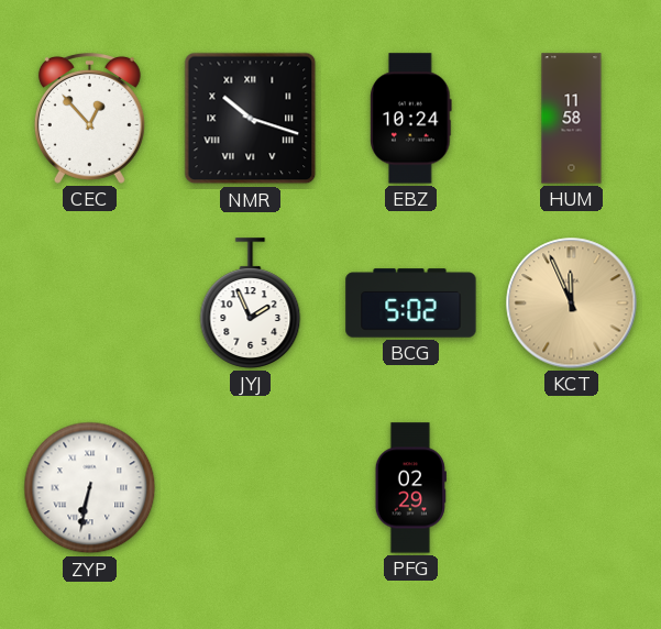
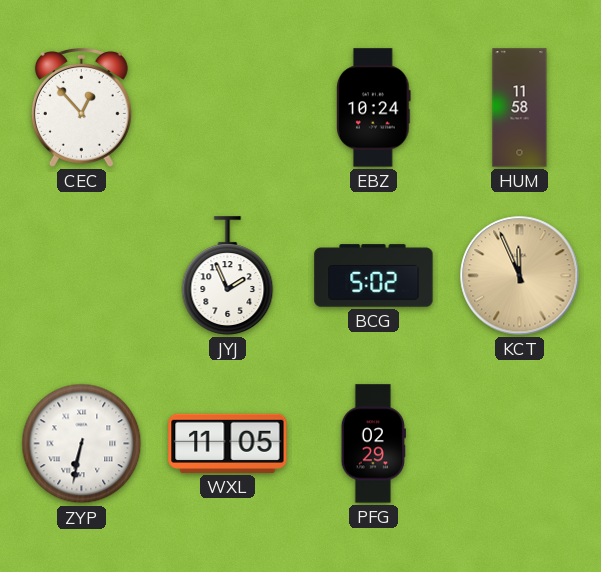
NMR: 10:18 -> none
WXL: none -> 11:05
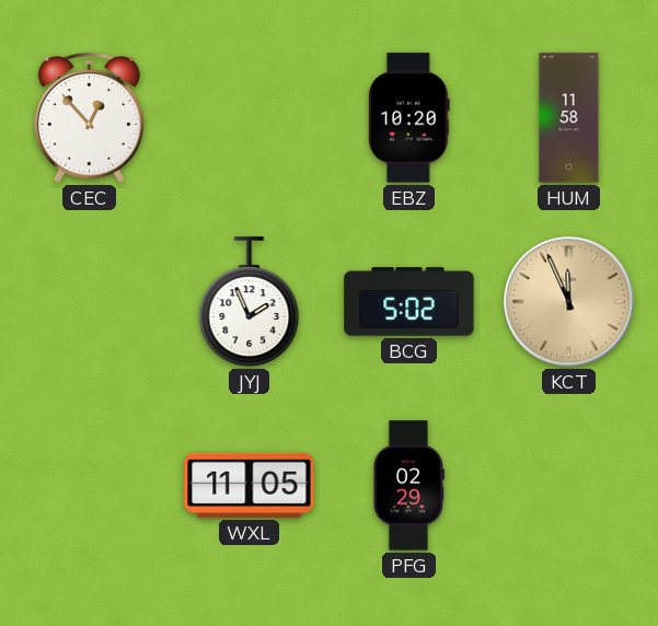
EBZ: 10:24 -> 10:20
ZYP: 6:32 -> none
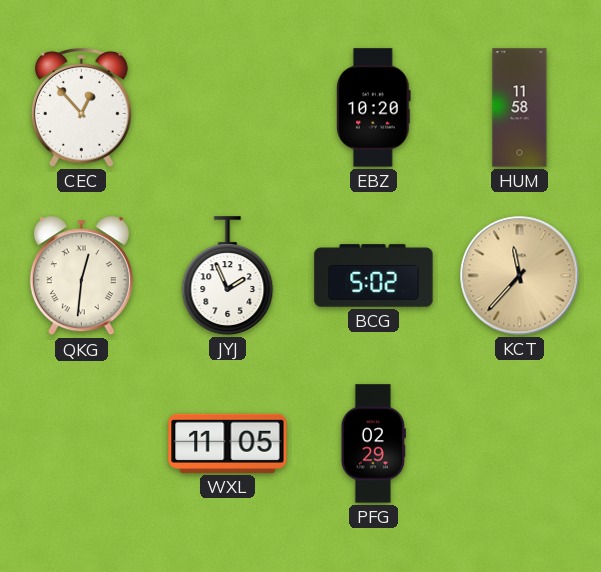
QKG: none -> 12:31
KCT: 11:56 -> 11:37
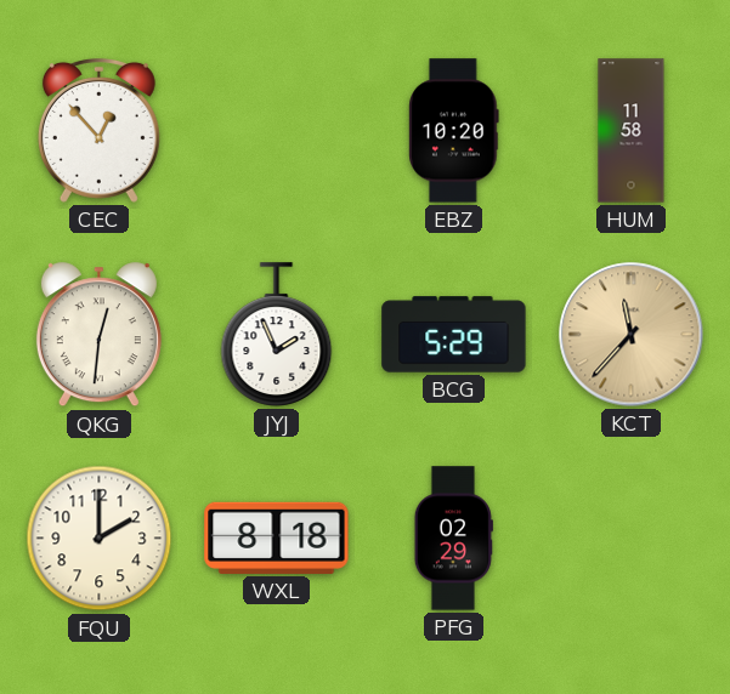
BCG: 5:02 -> 5:29
FQU: none -> 2:00
WXL: 11:05 -> 8:18
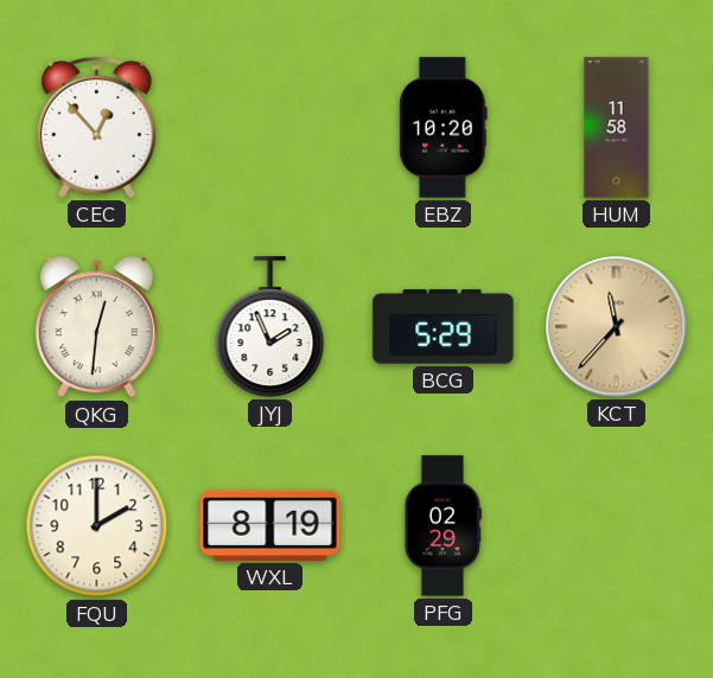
WXL: 8:18 -> 8:19
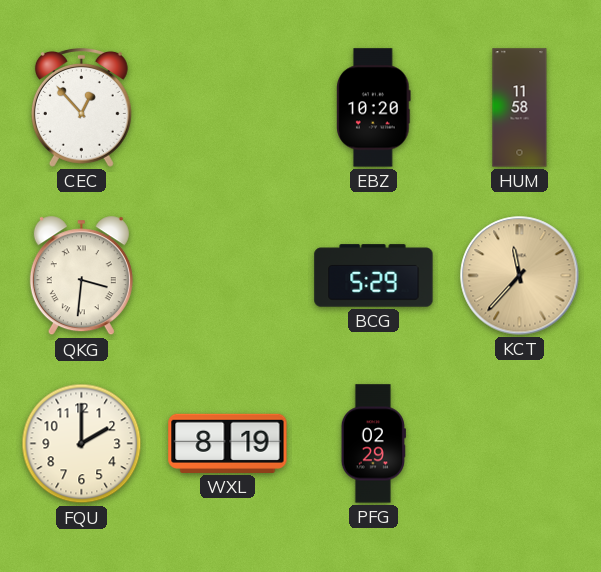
QKG: 12:31 -> 3:31
JYJ: 1:56 -> none
